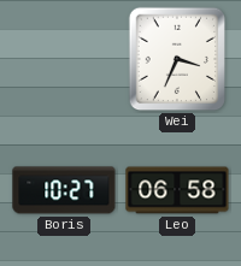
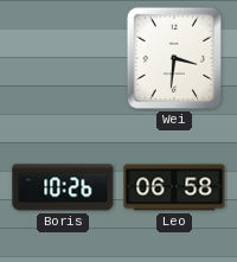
Wei: 3:34 -> 3:31
Boris: 10:27 -> 10:26
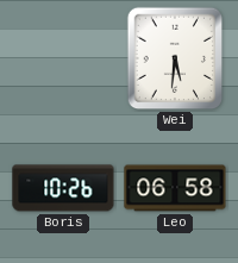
Wei: 3:31 -> 5:31
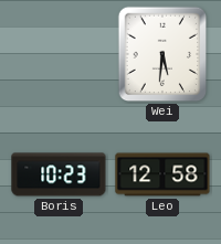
Boris: 10:26 -> 10:23
Leo: 06:58 -> 12:58
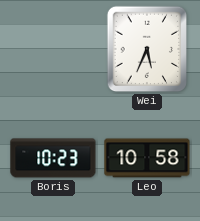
Wei: 5:31 -> 5:34
Leo: 12:58 -> 10:58
